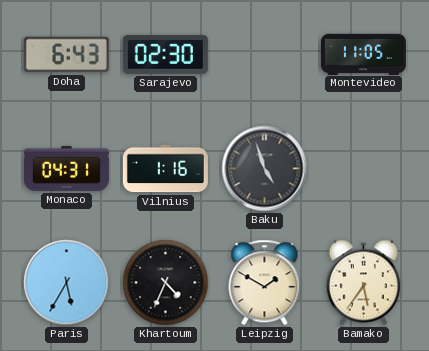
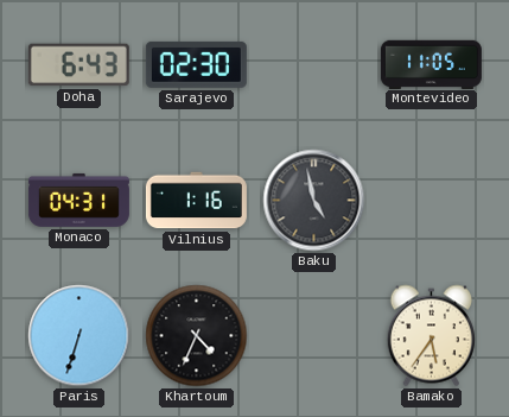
Baku: 4:57 -> 4:58
Paris: 5:35 -> 6:33
Leipzig: 1:50 -> none
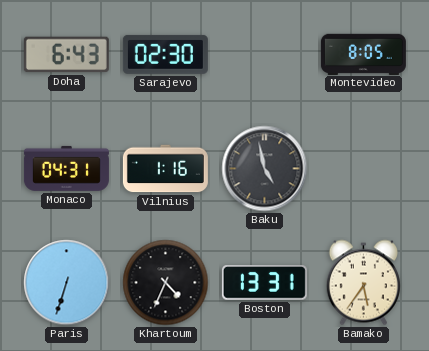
Montevideo: 11:05 -> 8:05
Boston: none -> 13:31
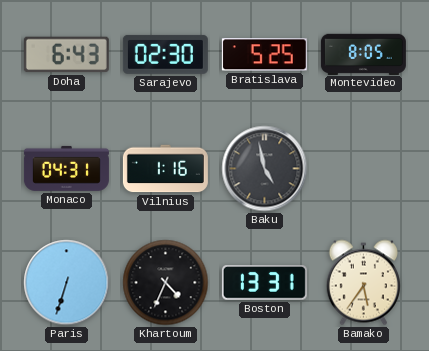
Bratislava: none -> 5:25
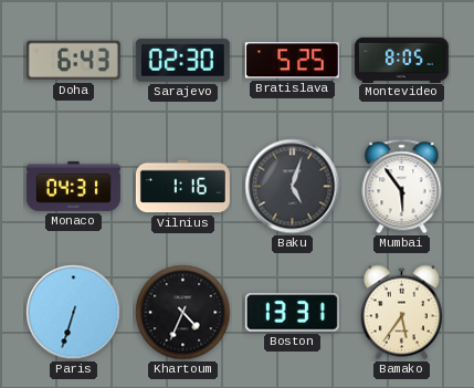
Baku: 4:58 -> 5:03
Mumbai: none -> 5:54
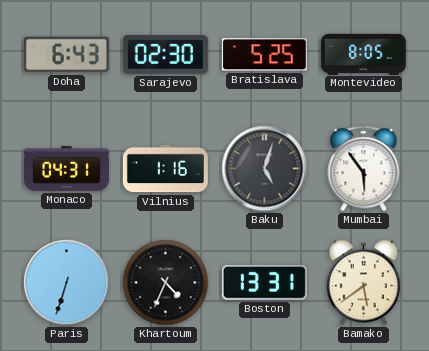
Bamako: 5:36 -> 5:39
